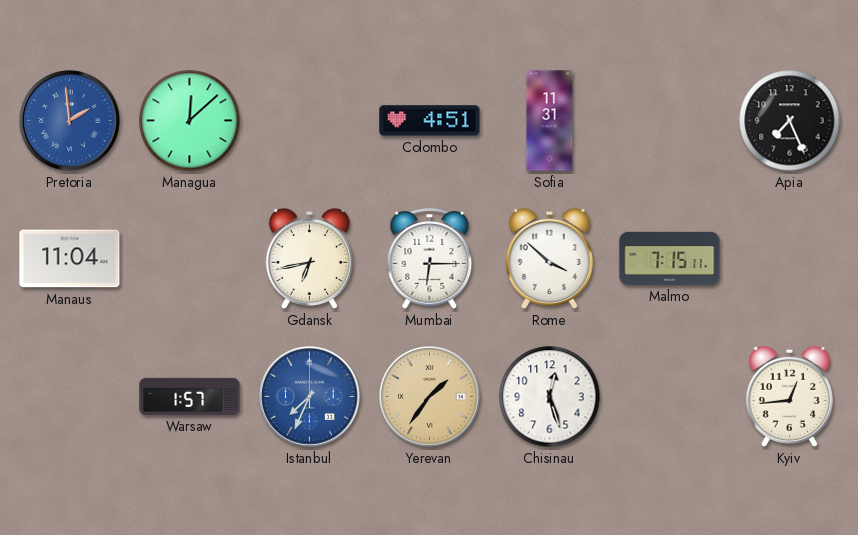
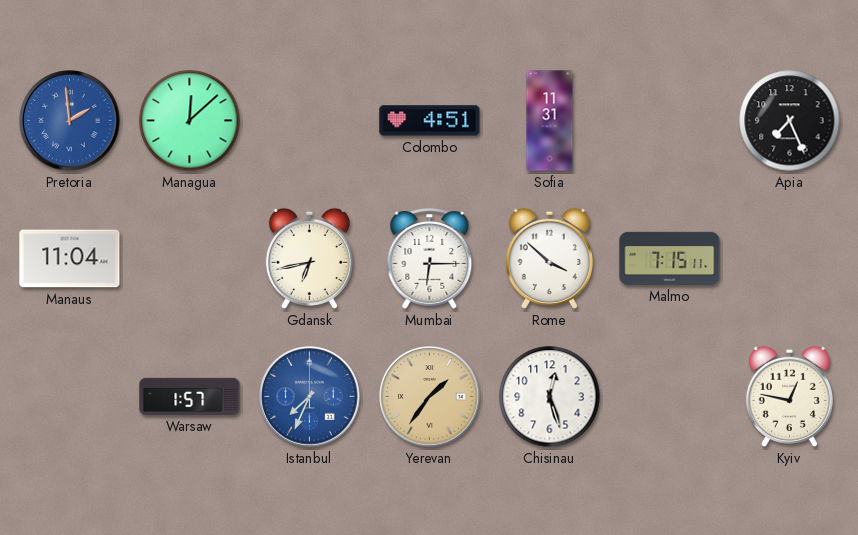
Kyiv: 12:44 -> 12:47
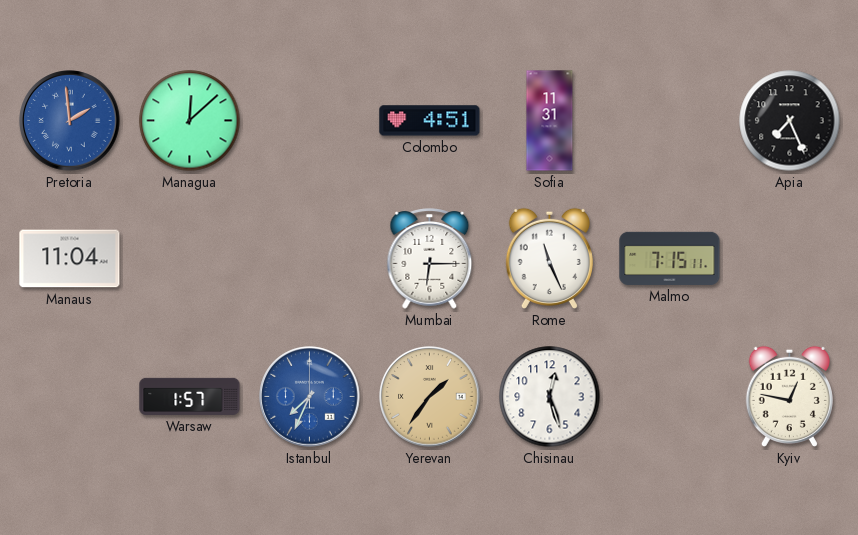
Gdansk: 6:43 -> none
Rome: 3:52 -> 11:26
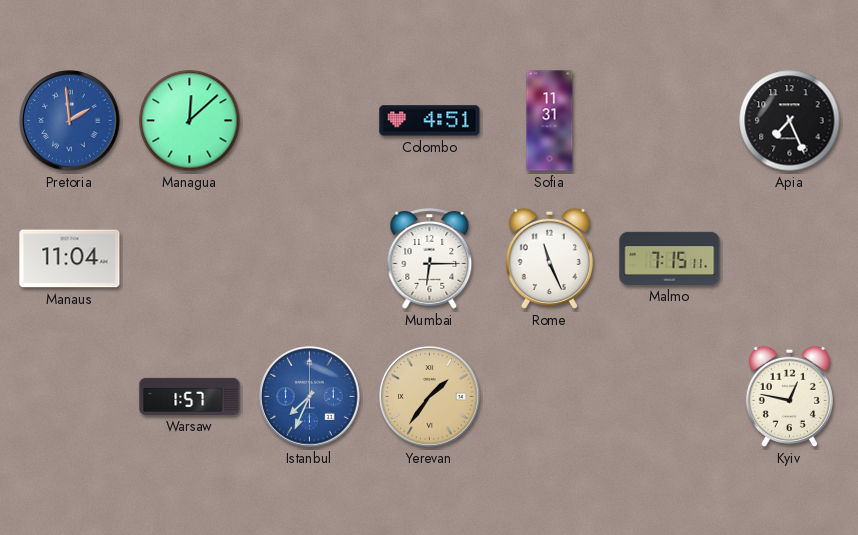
Chisinau: 12:27 -> none
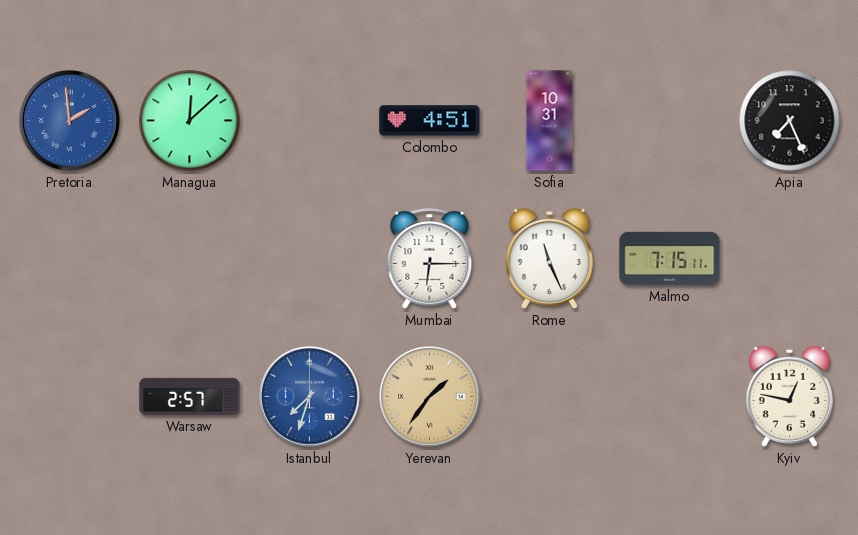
Sofia: 11:31 -> 10:31
Manaus: 11:04 -> none
Warsaw: 1:57 -> 2:57
Istanbul: 7:34 -> 7:33
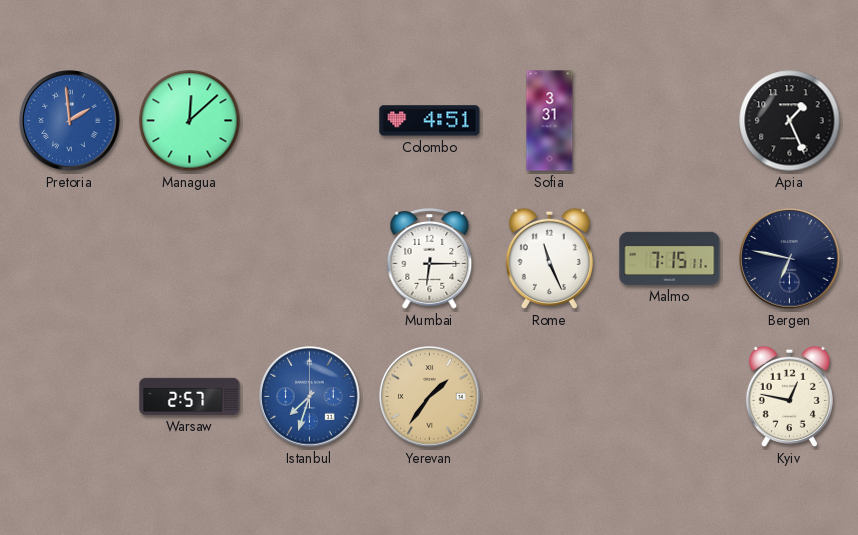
Sofia: 10:31 -> 3:31
Apia: 7:26 -> 1:26
Bergen: none -> 6:47
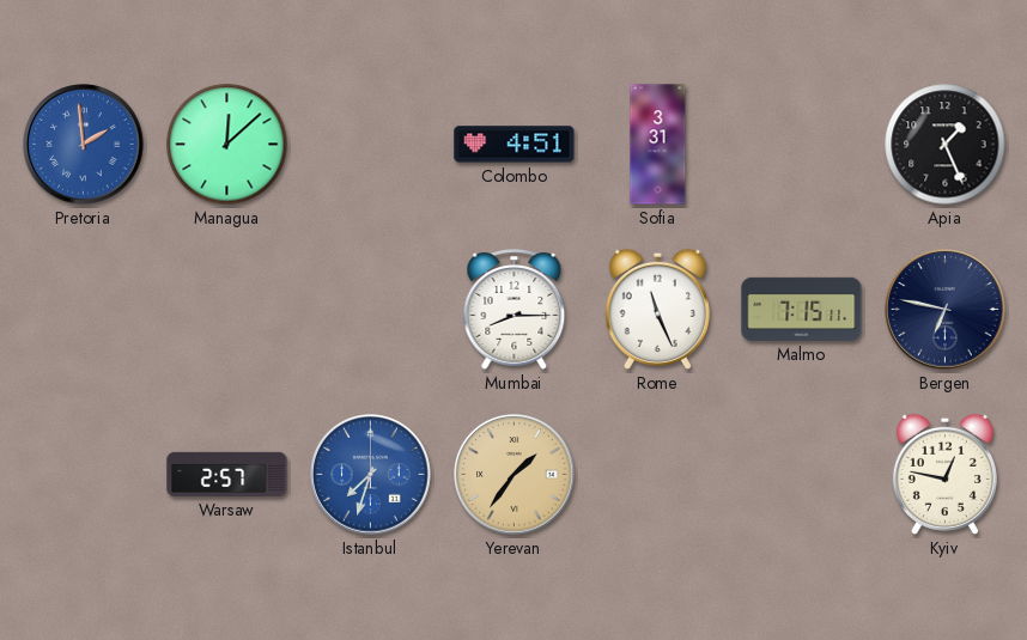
Mumbai: 6:15 -> 8:15
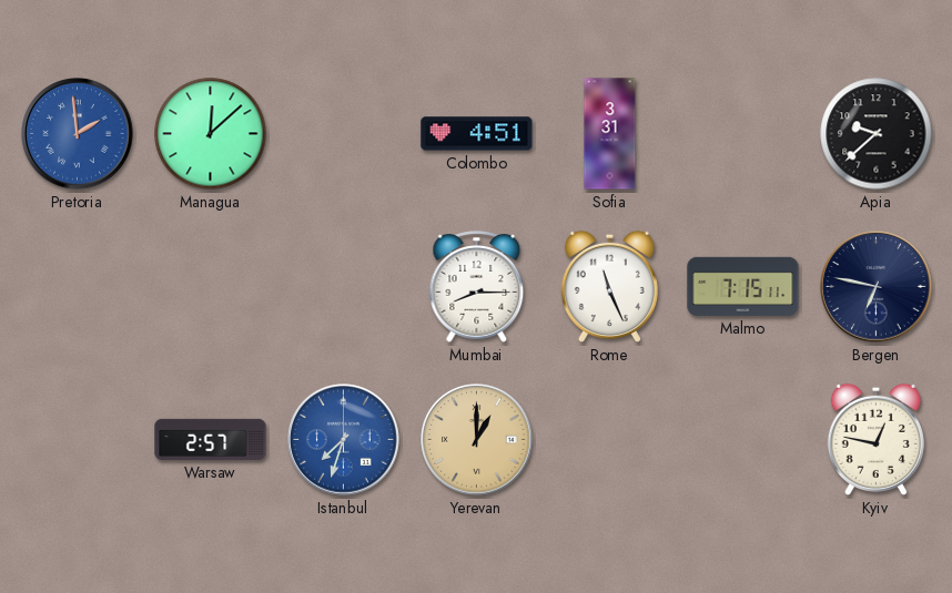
Apia: 1:26 -> 9:38
Yerevan: 1:36 -> 1:00
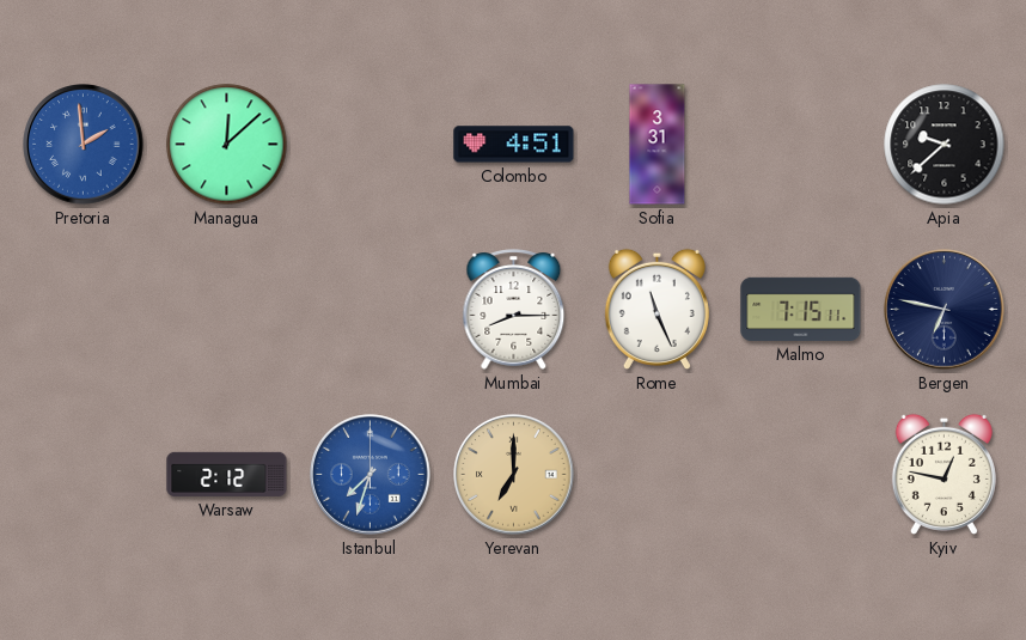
Warsaw: 2:57 -> 2:12
Yerevan: 1:00 -> 7:00
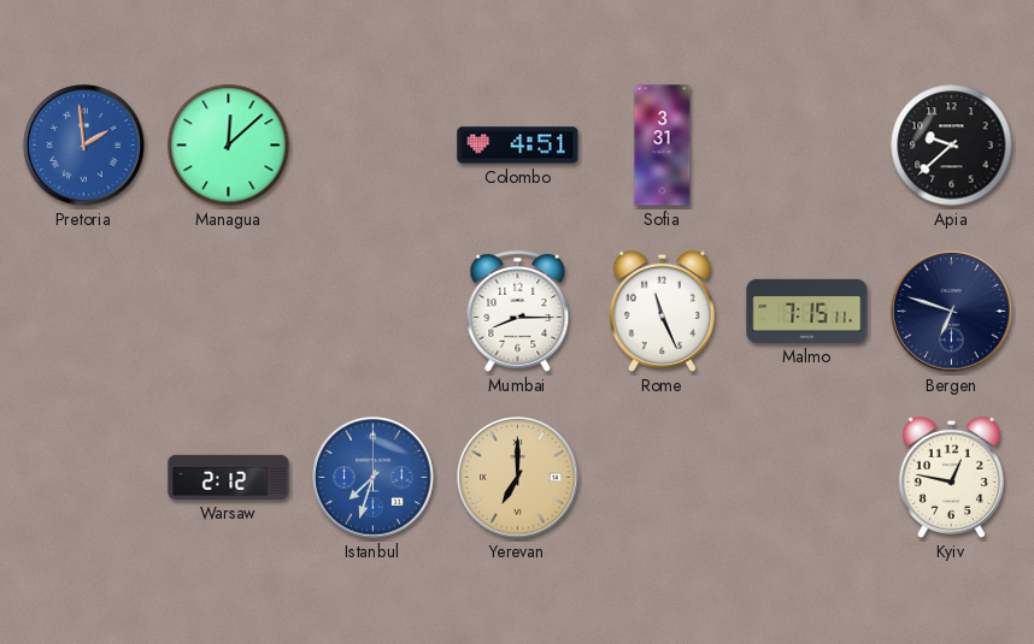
Bergen: 6:47 -> 6:48
